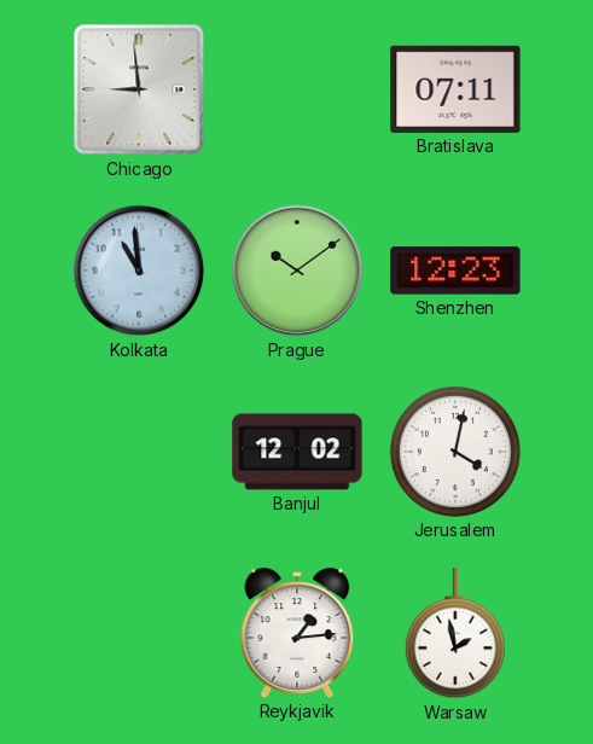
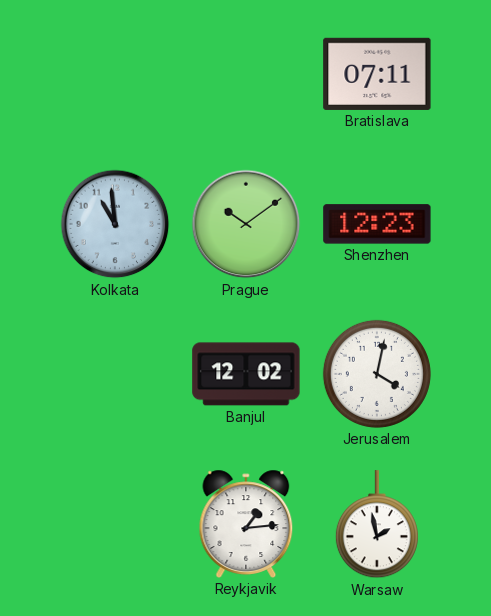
Chicago: 8:59 -> none
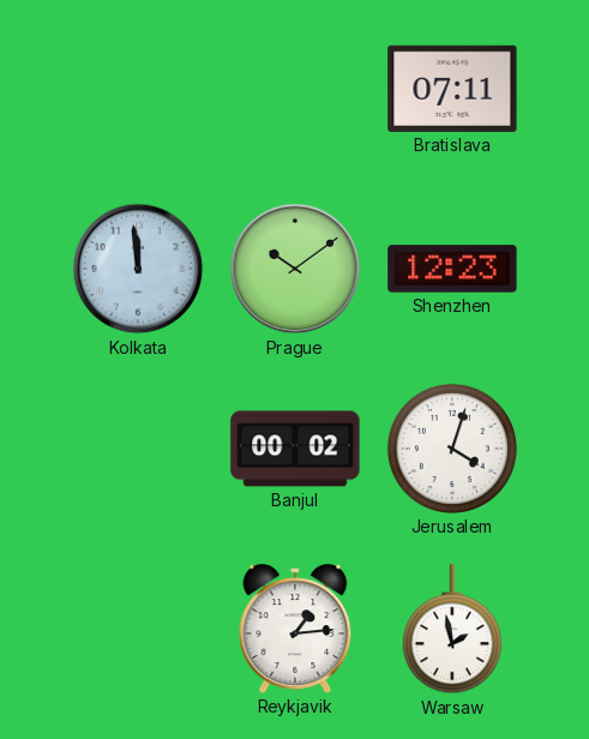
Kolkata: 10:59 -> 11:59
Banjul: 12:02 -> 00:02
Jerusalem: 4:02 -> 4:03
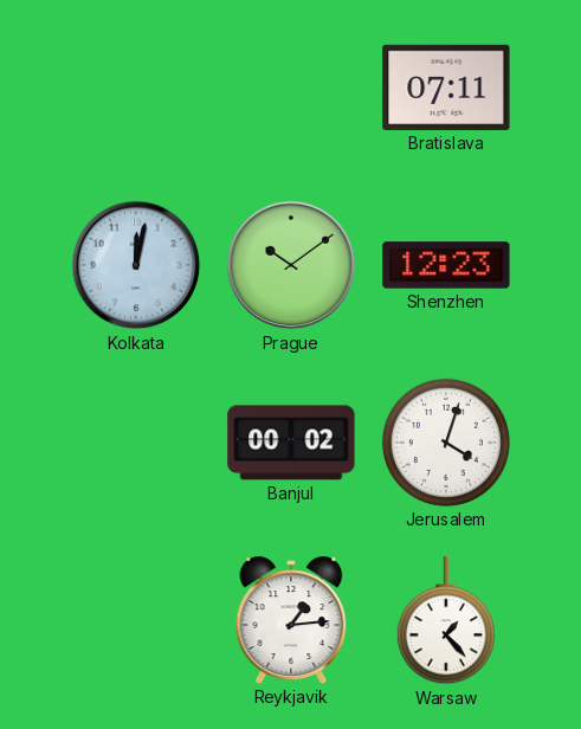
Kolkata: 11:59 -> 12:02
Warsaw: 1:58 -> 1:23
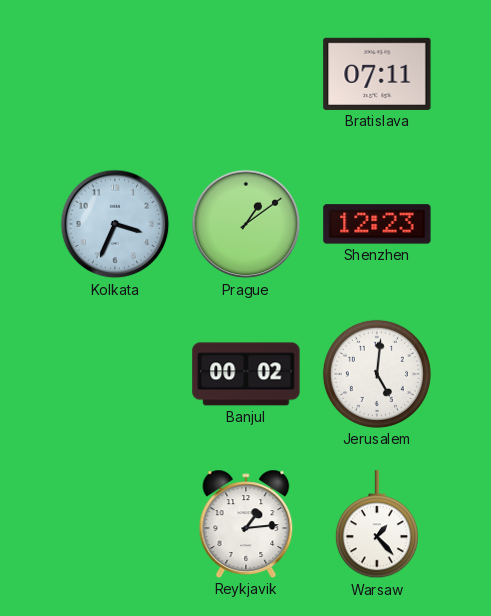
Kolkata: 12:02 -> 3:34
Prague: 10:09 -> 1:09
Jerusalem: 4:03 -> 5:01
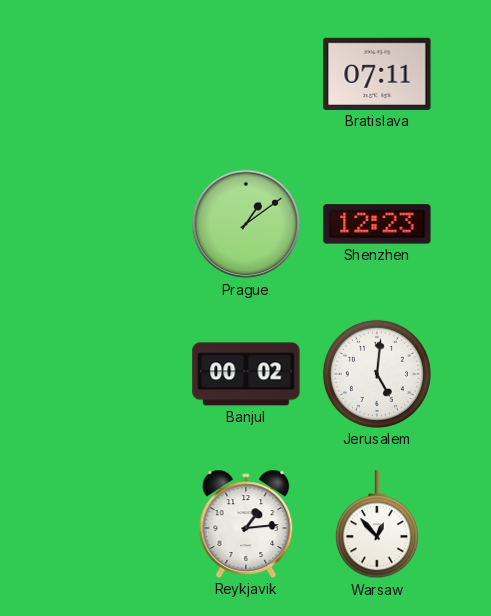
Kolkata: 3:34 -> none
Warsaw: 1:23 -> 12:53
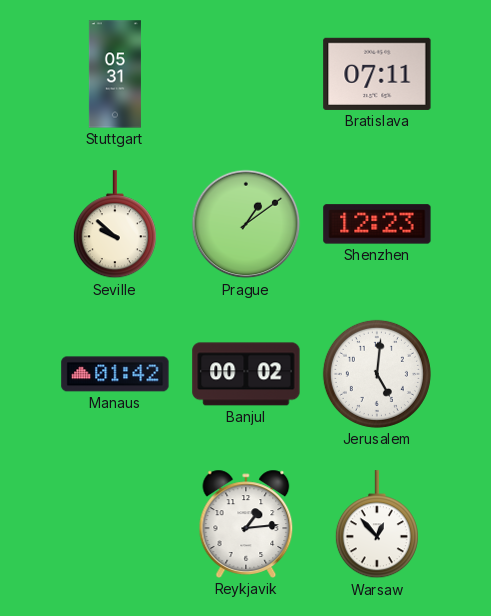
Stuttgart: none -> 05:31
Seville: none -> 9:52
Manaus: none -> 01:42
